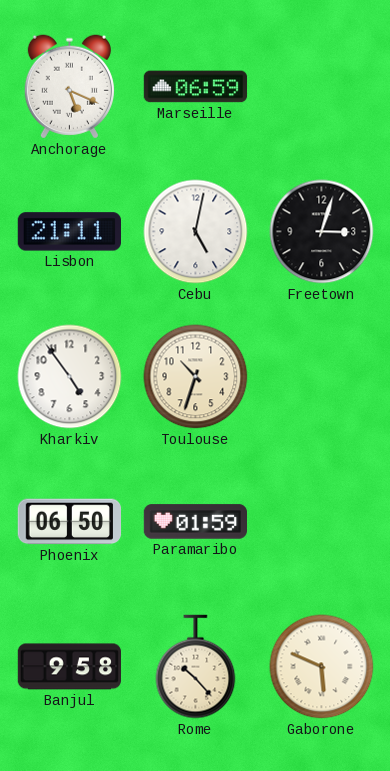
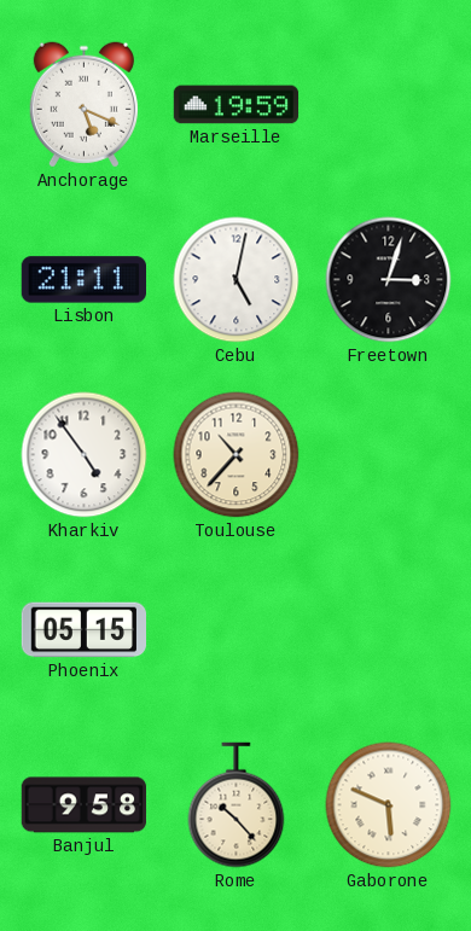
Marseille: 06:59 -> 19:59
Toulouse: 10:33 -> 10:37
Phoenix: 06:50 -> 05:15
Paramaribo: 01:59 -> none
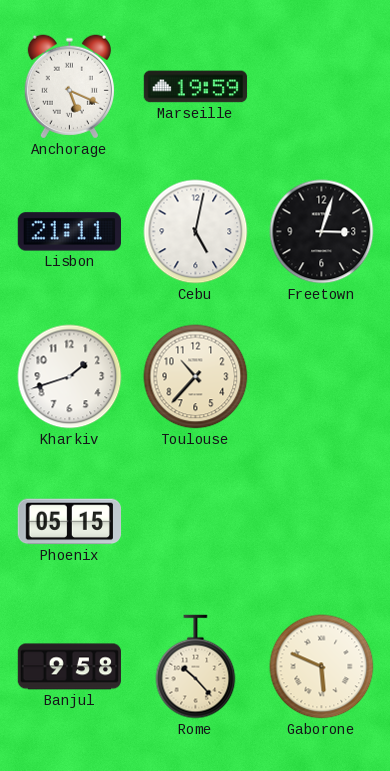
Kharkiv: 4:54 -> 1:42
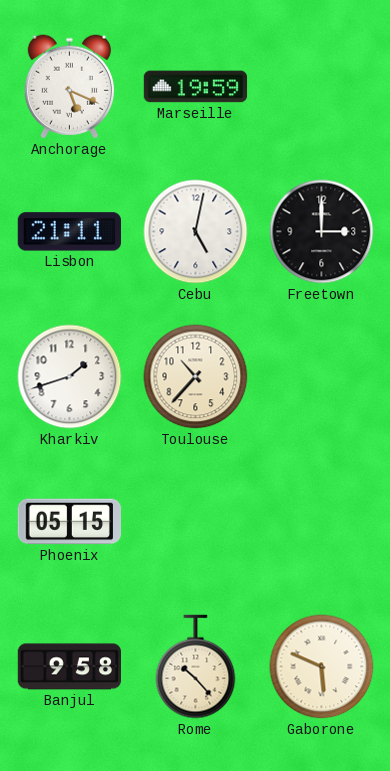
Freetown: 3:03 -> 3:00
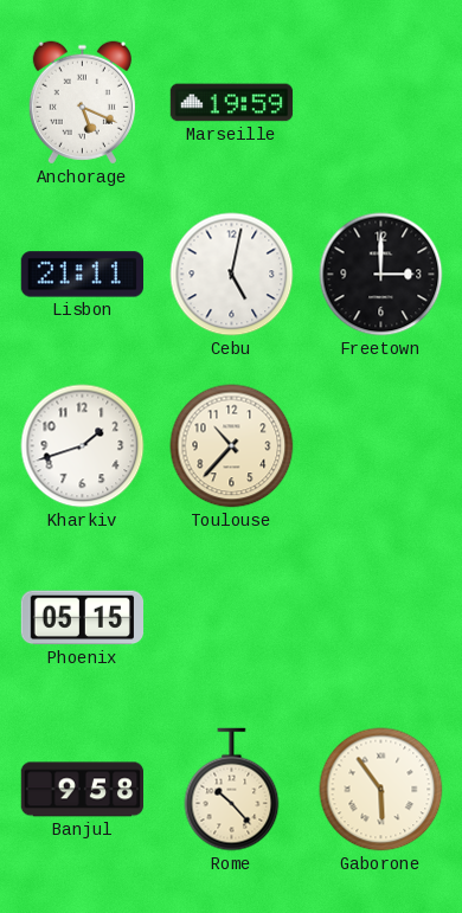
Gaborone: 5:49 -> 5:54
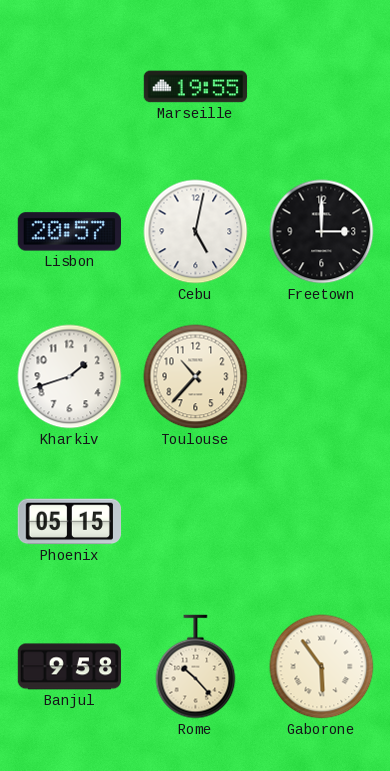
Anchorage: 5:19 -> none
Marseille: 19:59 -> 19:55
Lisbon: 21:11 -> 20:57
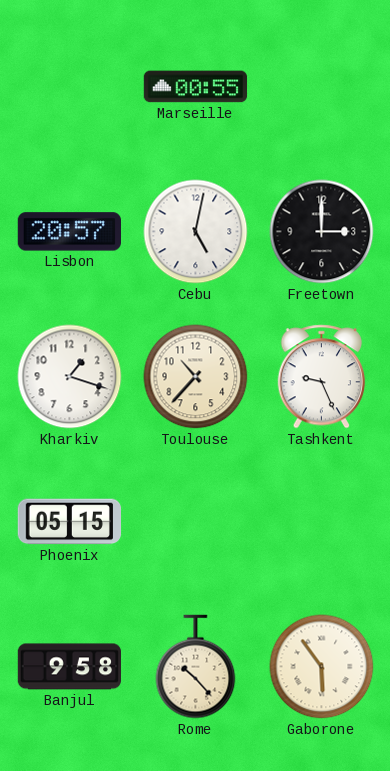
Marseille: 19:55 -> 00:55
Kharkiv: 1:42 -> 1:18
Tashkent: none -> 9:26
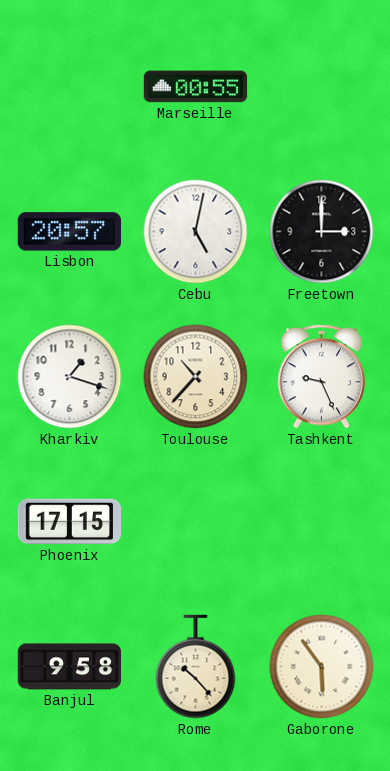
Phoenix: 05:15 -> 17:15
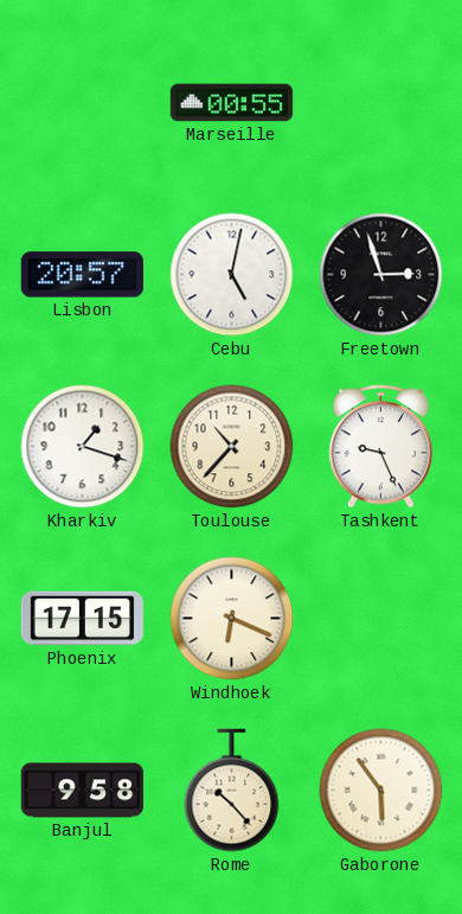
Freetown: 3:00 -> 2:57
Windhoek: none -> 6:19
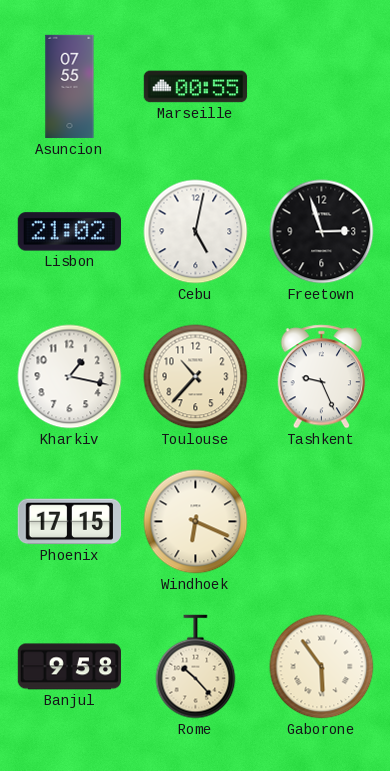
Asuncion: none -> 07:55
Lisbon: 20:57 -> 21:02
Kharkiv: 1:18 -> 1:17
